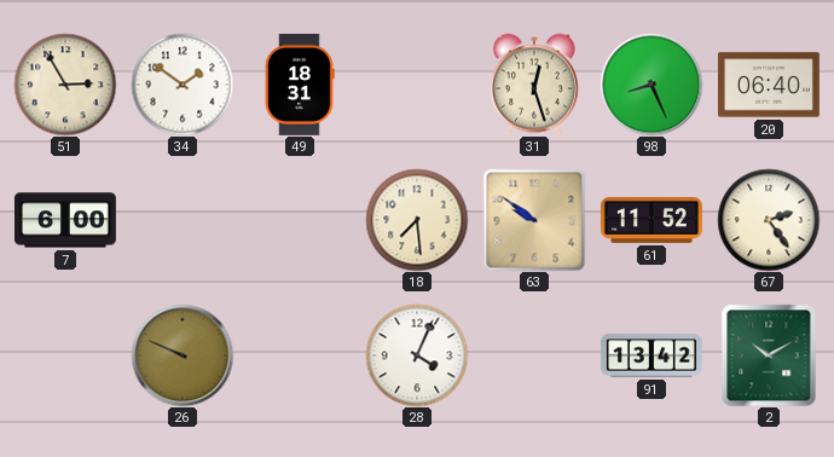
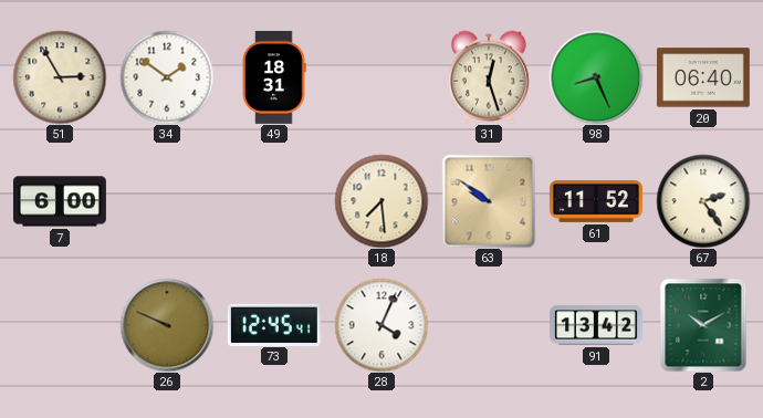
73: none -> 12:45
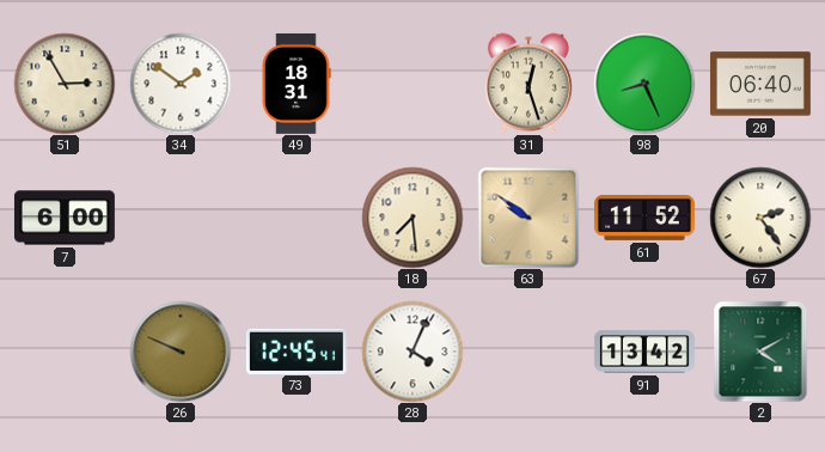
2: 10:10 -> 4:10
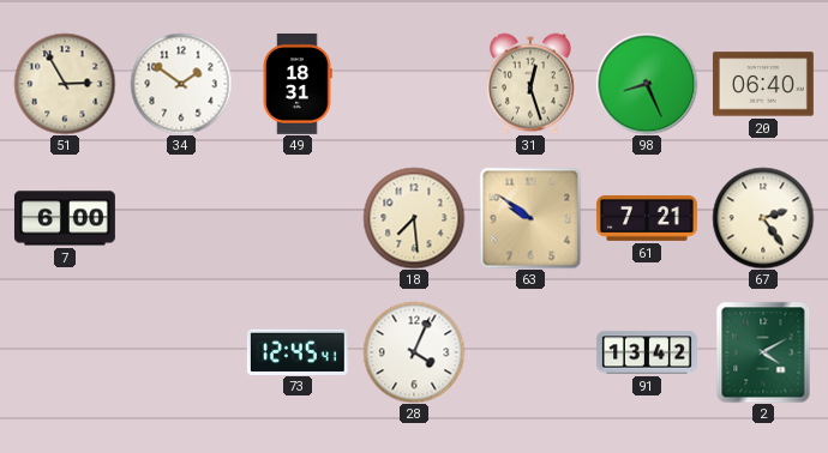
61: 11:52 -> 7:21
26: 9:49 -> none
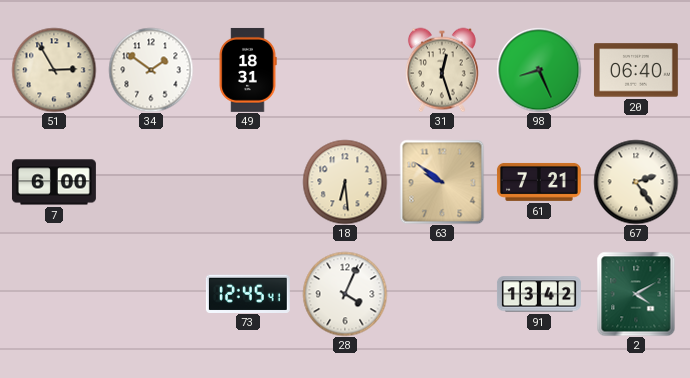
18: 7:29 -> 6:29
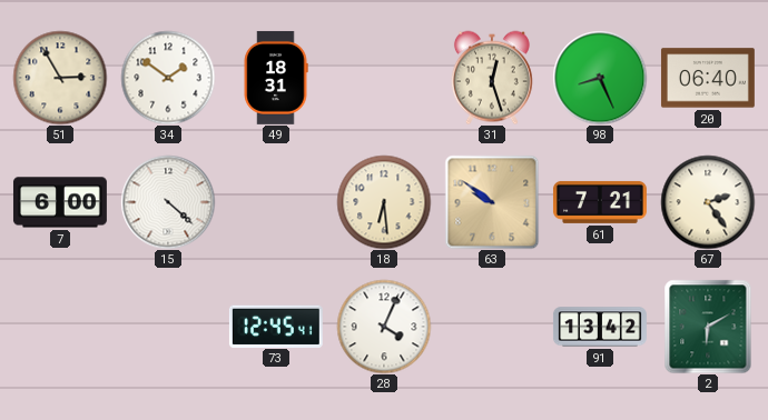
15: none -> 4:22
2: 4:10 -> 6:10
